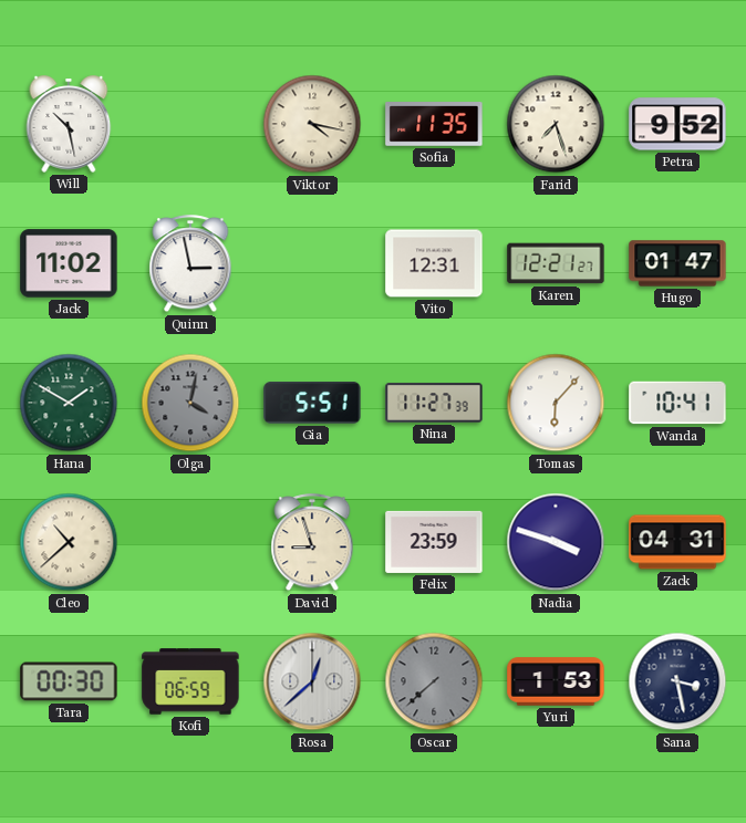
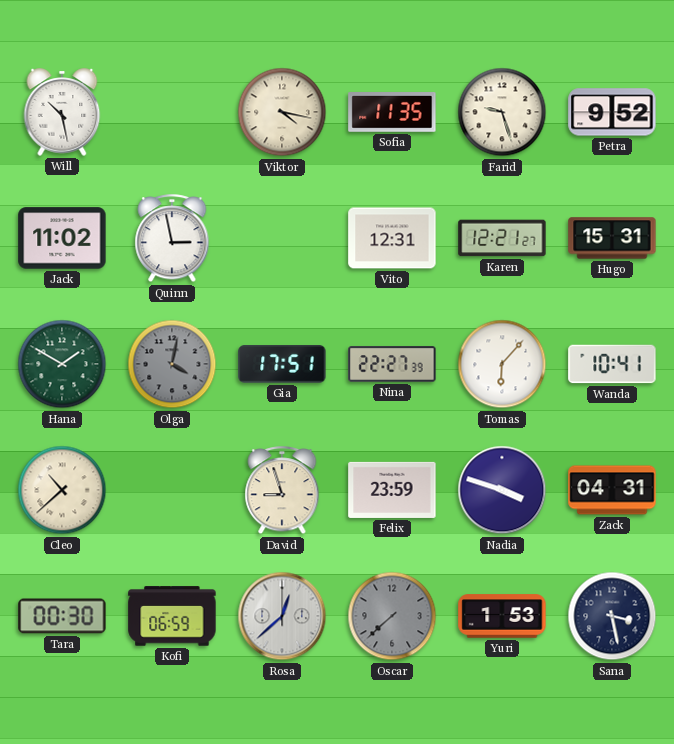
Farid: 7:27 -> 9:27
Hugo: 01:47 -> 15:31
Gia: 5:51 -> 17:51
Nina: 11:27 -> 22:27
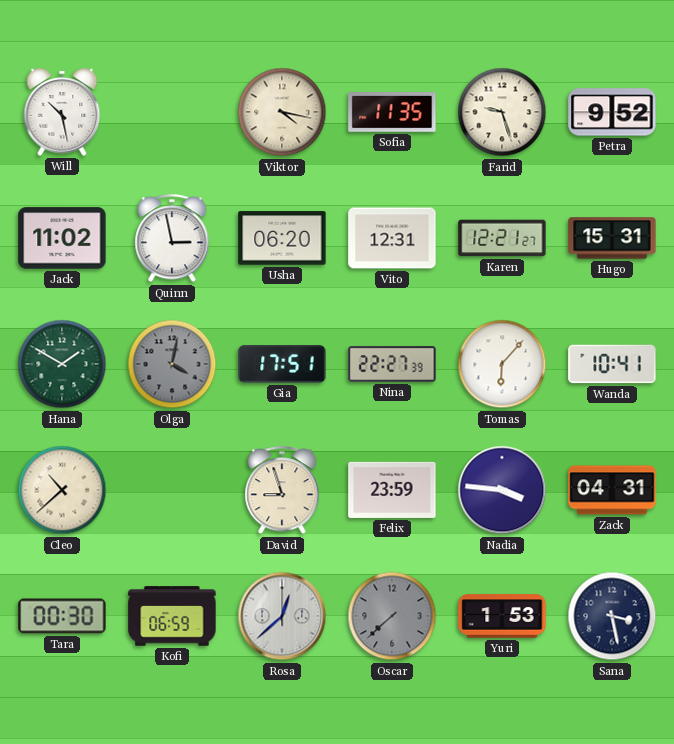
Usha: none -> 06:20
Nadia: 3:48 -> 3:46
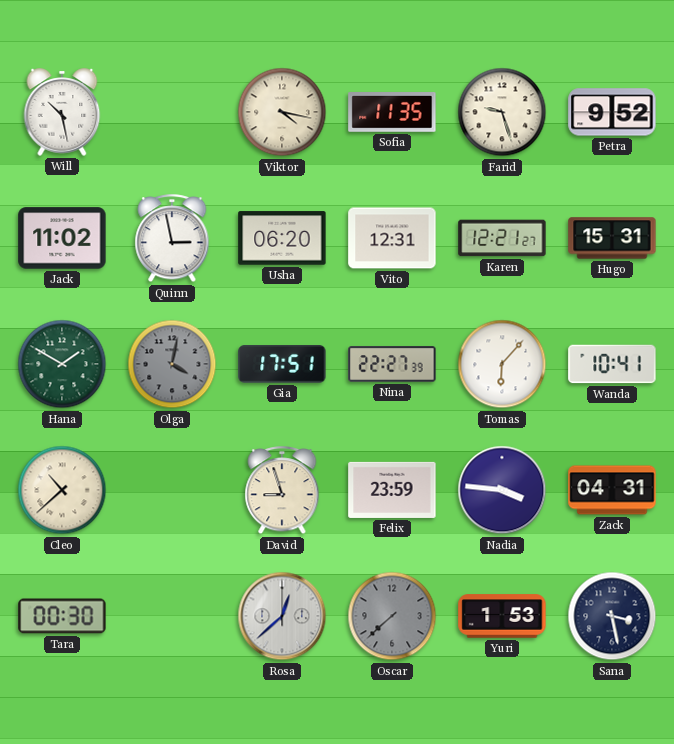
Kofi: 06:59 -> none
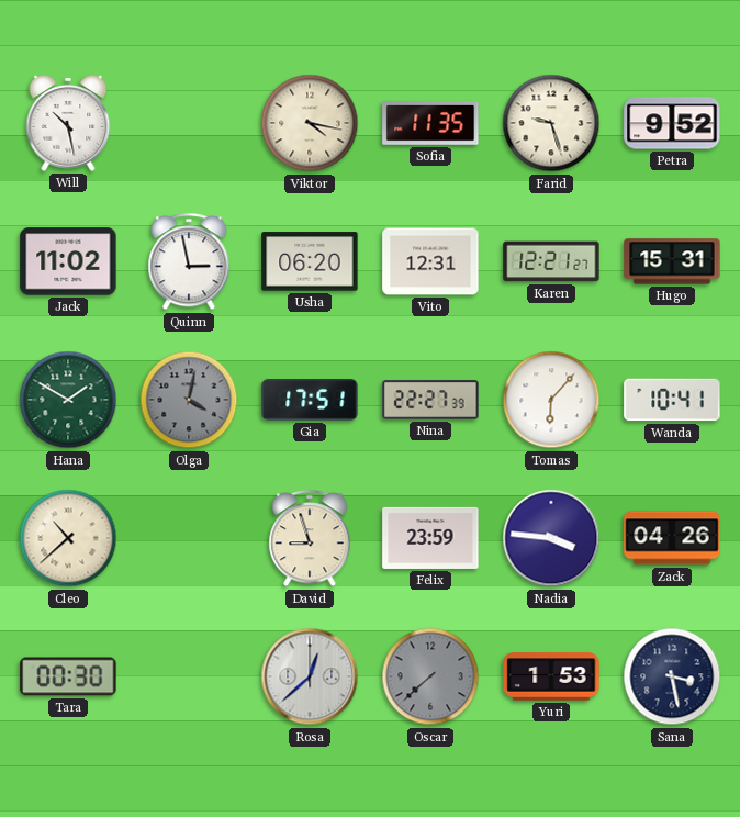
Zack: 04:31 -> 04:26
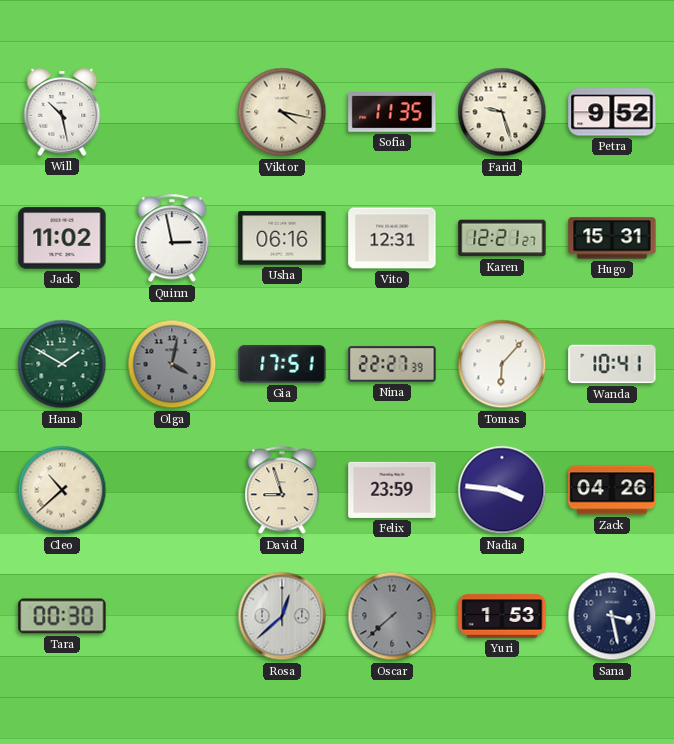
Usha: 06:20 -> 06:16
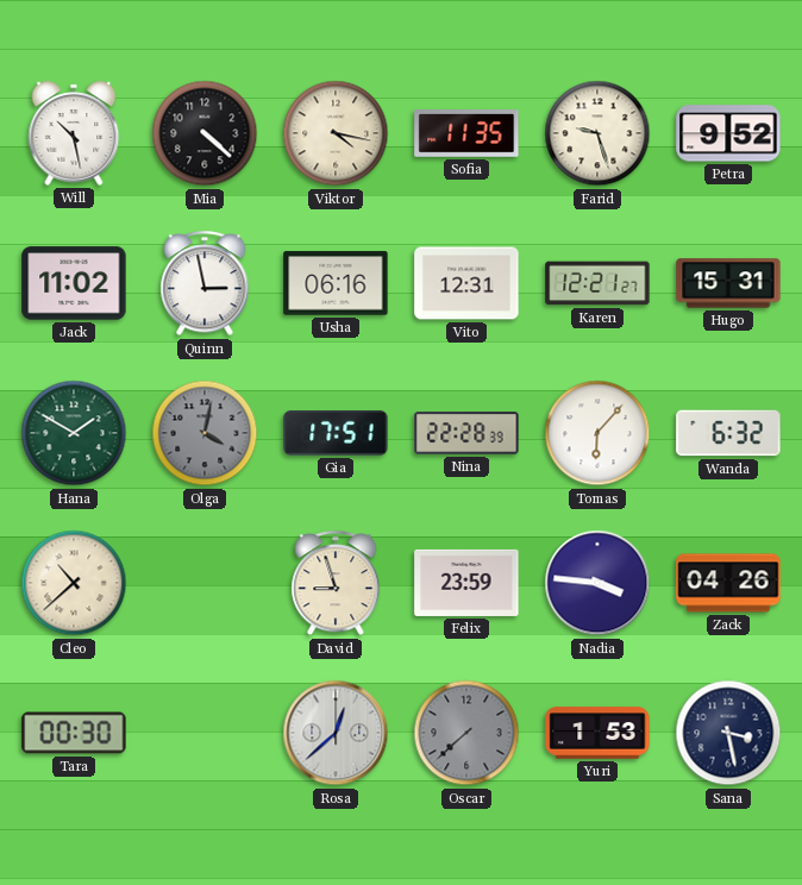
Mia: none -> 4:22
Nina: 22:27 -> 22:28
Wanda: 10:41 -> 6:32
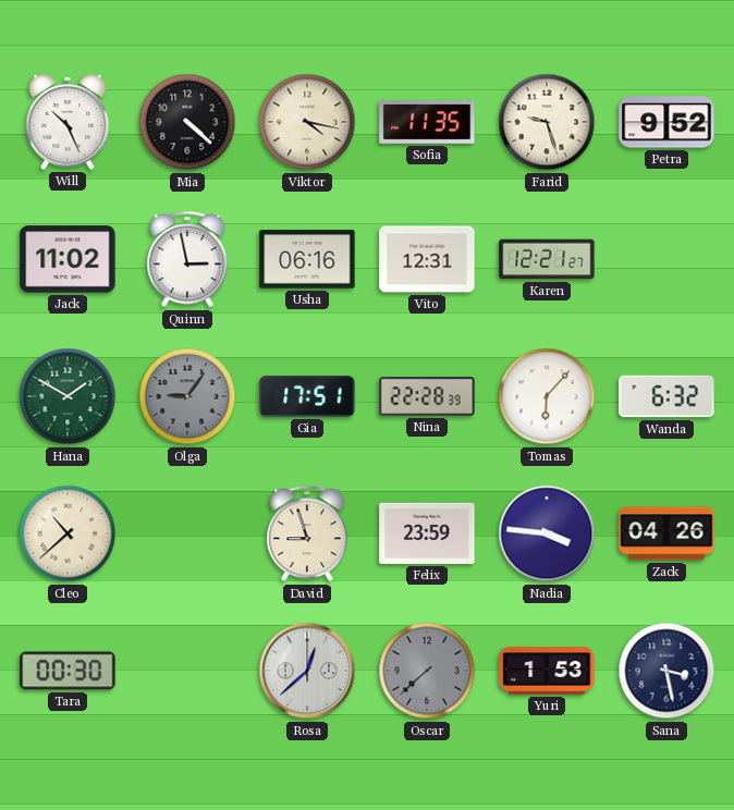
Will: 10:28 -> 10:26
Hugo: 15:31 -> none
Olga: 4:02 -> 9:06
